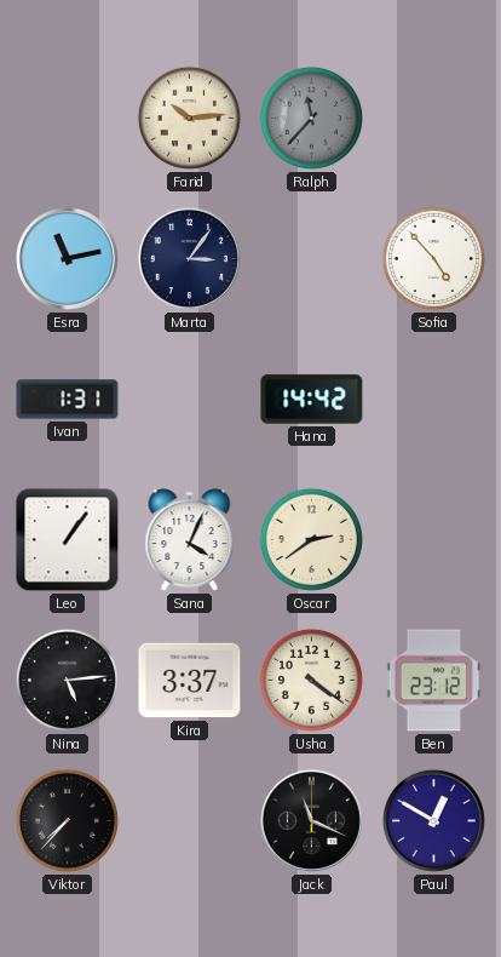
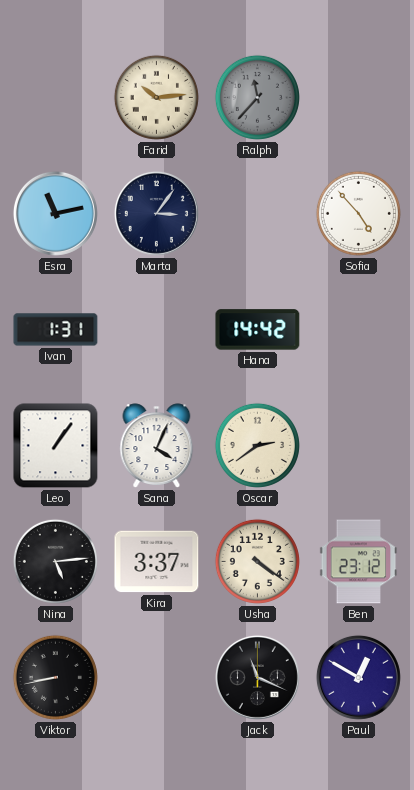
Viktor: 7:37 -> 8:43
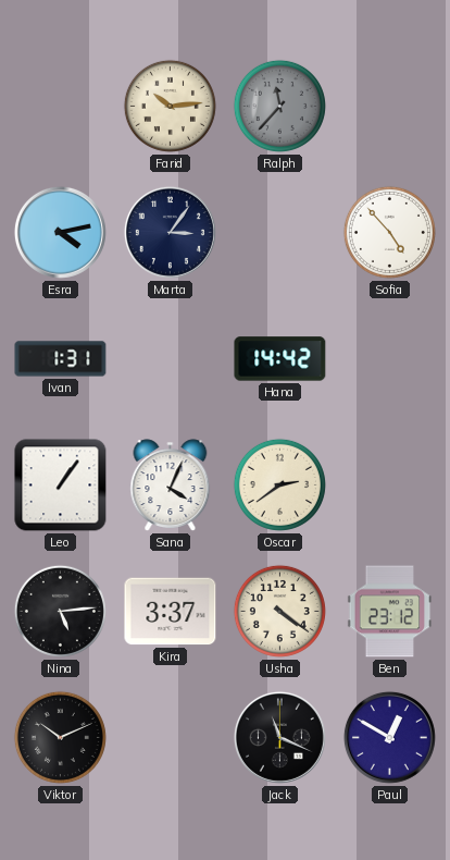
Esra: 11:13 -> 4:13
Viktor: 8:43 -> 10:11
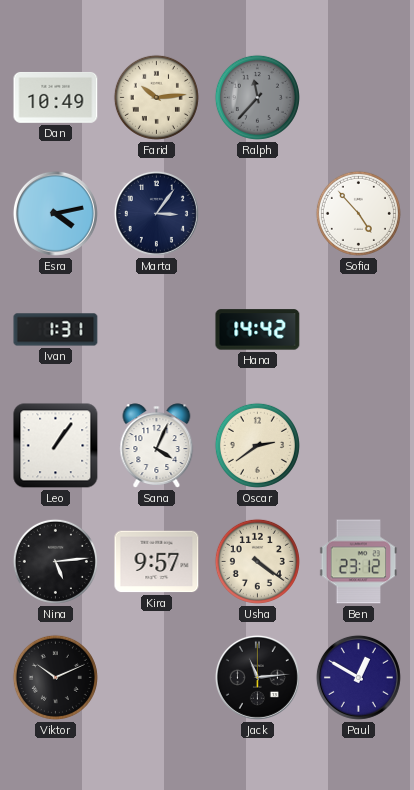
Dan: none -> 10:49
Kira: 3:37 -> 9:57
Jack: 11:19 -> 11:14
